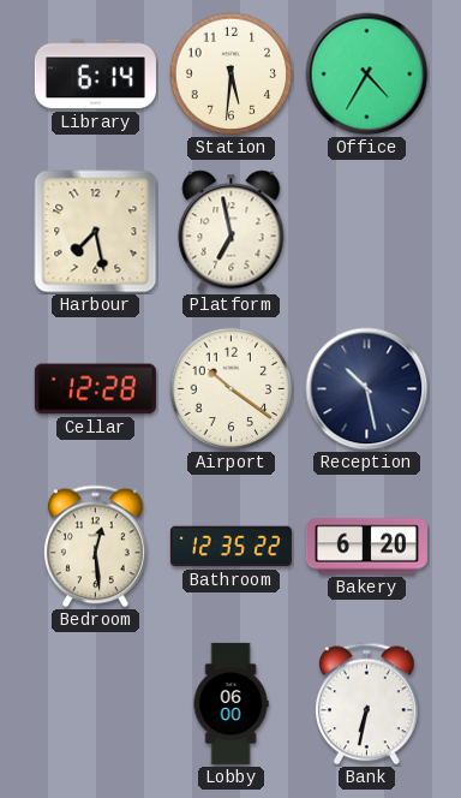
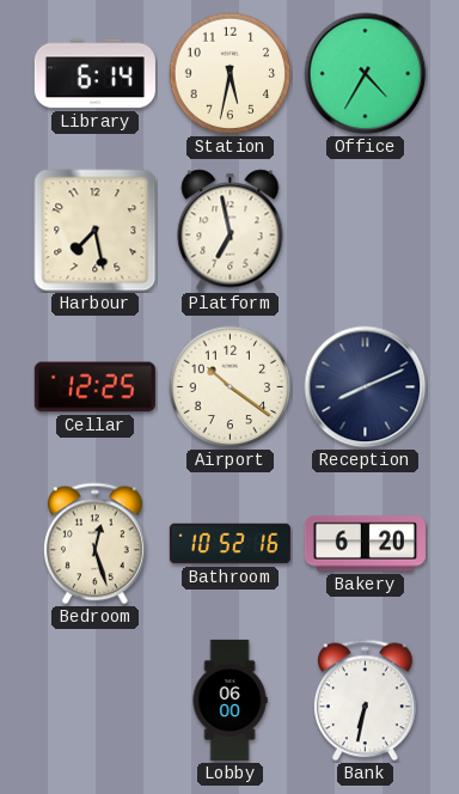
Station: 5:31 -> 5:32
Cellar: 12:28 -> 12:25
Reception: 10:28 -> 8:11
Bedroom: 12:29 -> 12:27
Bathroom: 12:35 -> 10:52
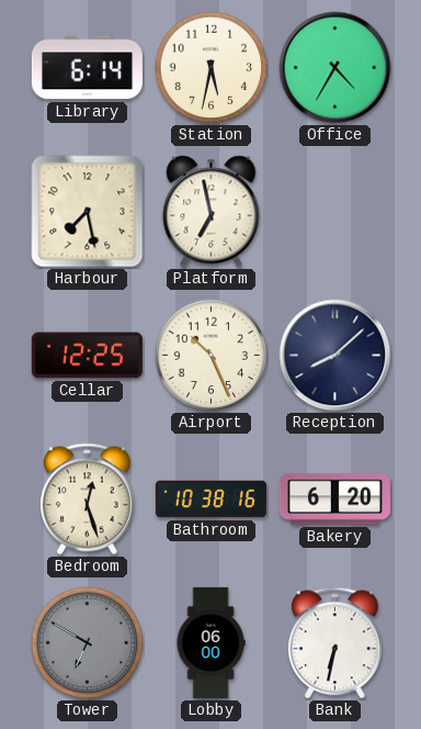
Airport: 10:21 -> 10:26
Reception: 8:11 -> 8:08
Bathroom: 10:52 -> 10:38
Tower: none -> 6:50
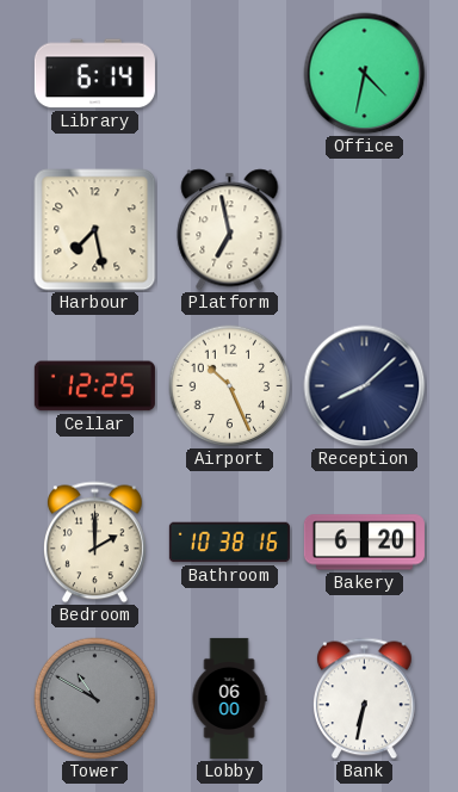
Station: 5:32 -> none
Office: 4:35 -> 4:32
Bedroom: 12:27 -> 2:00
Tower: 6:50 -> 10:50
